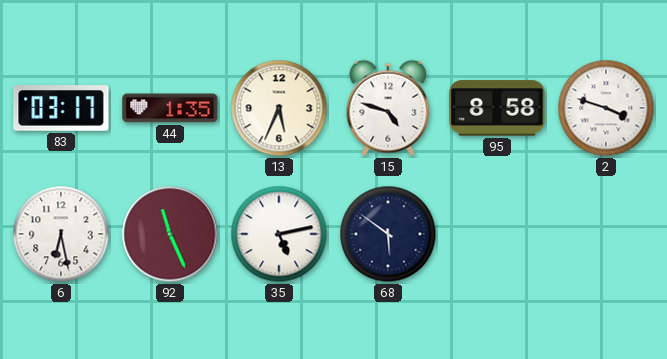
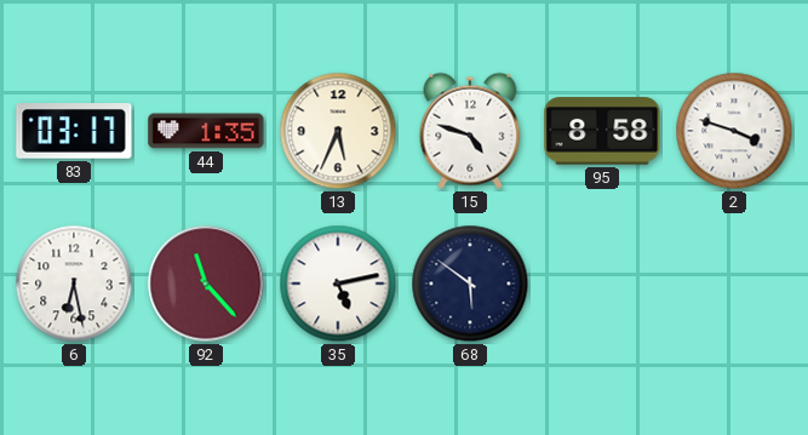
92: 11:26 -> 11:23
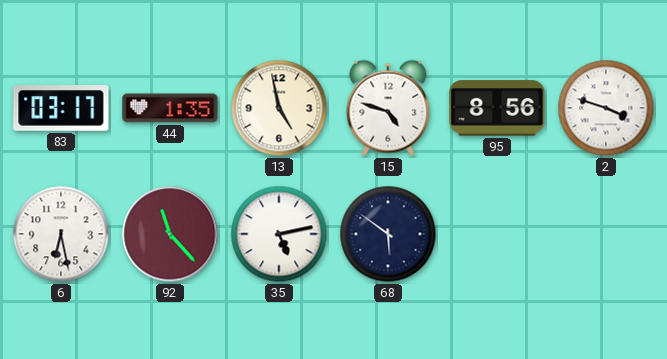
13: 5:34 -> 4:58
95: 8:58 -> 8:56
